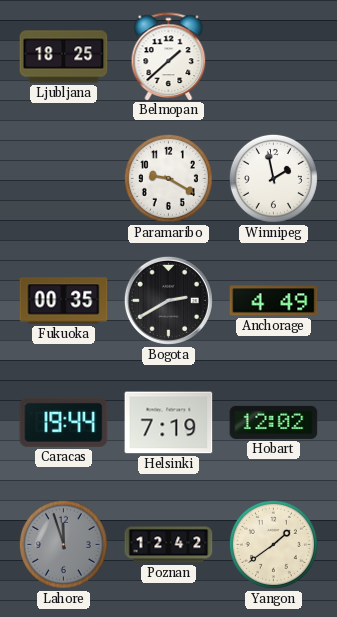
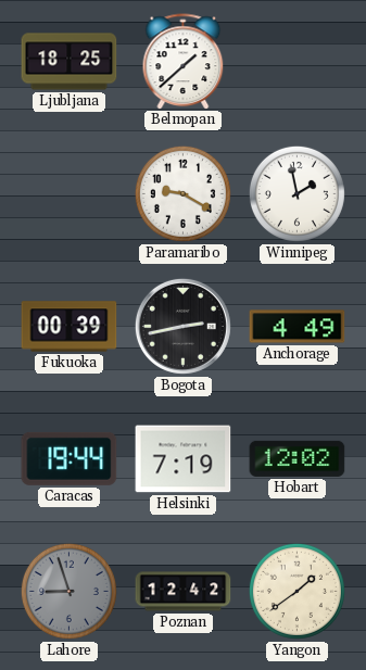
Fukuoka: 00:35 -> 00:39
Bogota: 2:40 -> 2:43
Lahore: 11:57 -> 8:57
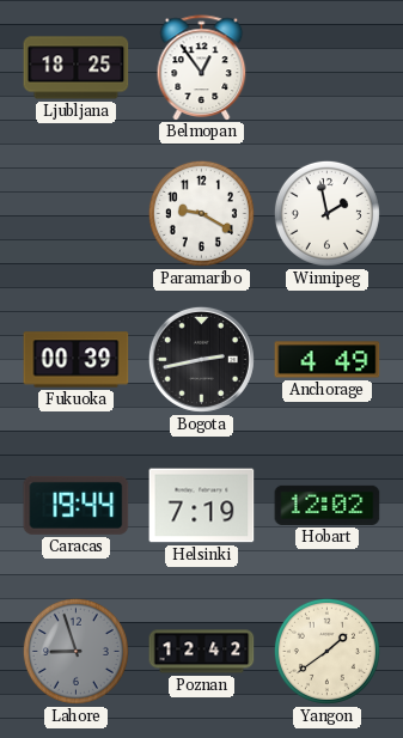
Belmopan: 1:38 -> 12:54
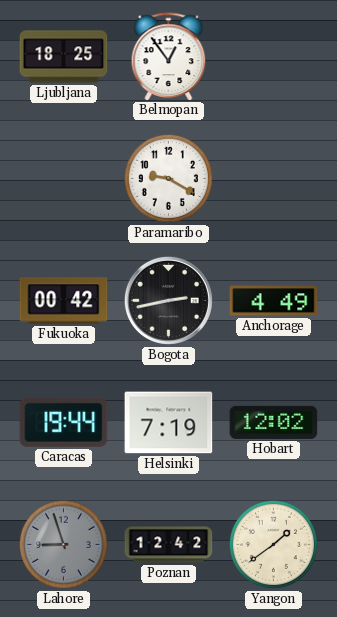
Winnipeg: 1:58 -> none
Fukuoka: 00:39 -> 00:42
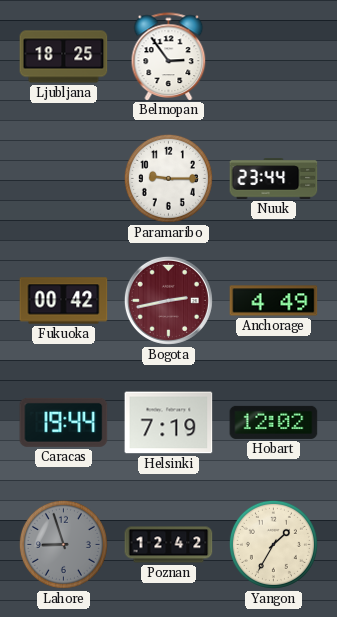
Belmopan: 12:54 -> 2:54
Paramaribo: 9:20 -> 9:15
Nuuk: none -> 23:44
Bogota dial: black -> burgundy
Yangon: 1:39 -> 1:35
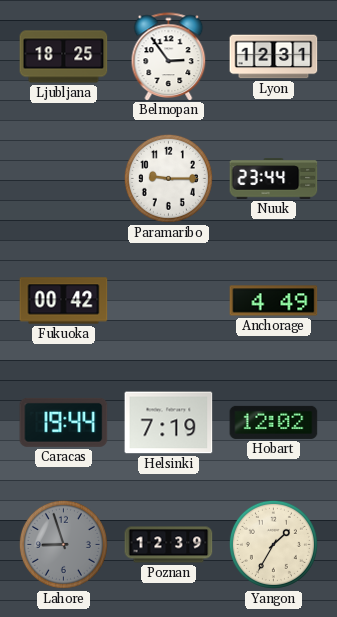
Lyon: none -> 12:31
Bogota: 2:43 -> none
Poznan: 12:42 -> 12:39
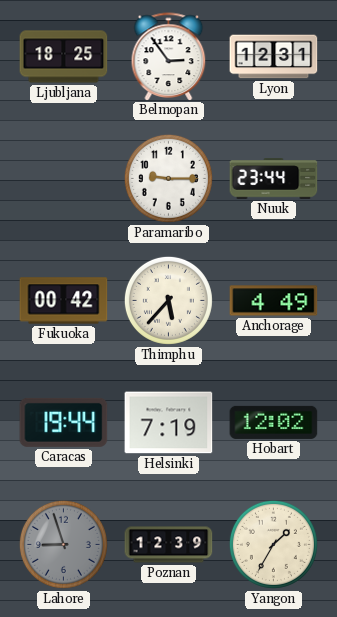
Thimphu: none -> 5:37
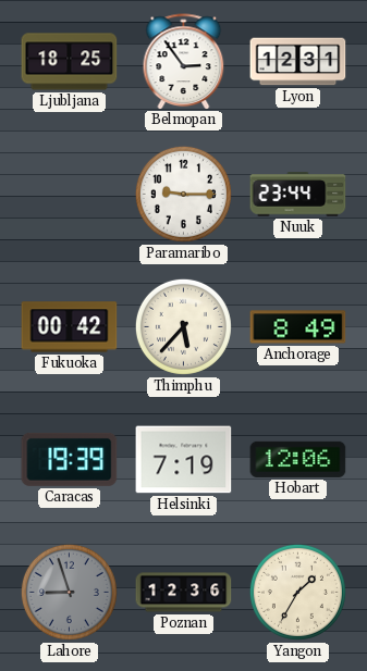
Anchorage: 4:49 -> 8:49
Caracas: 19:44 -> 19:39
Hobart: 12:02 -> 12:06
Poznan: 12:39 -> 12:36
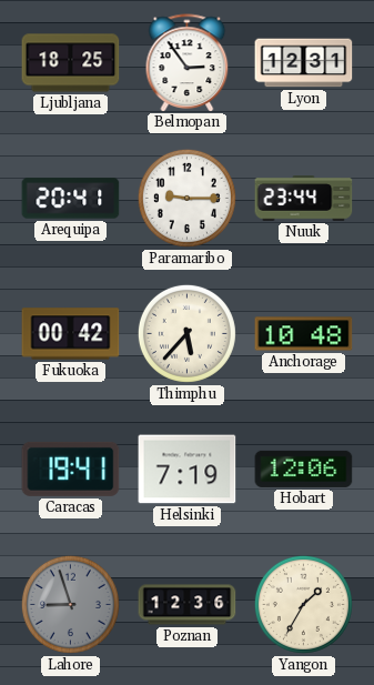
Arequipa: none -> 20:41
Anchorage: 8:49 -> 10:48
Caracas: 19:39 -> 19:41
